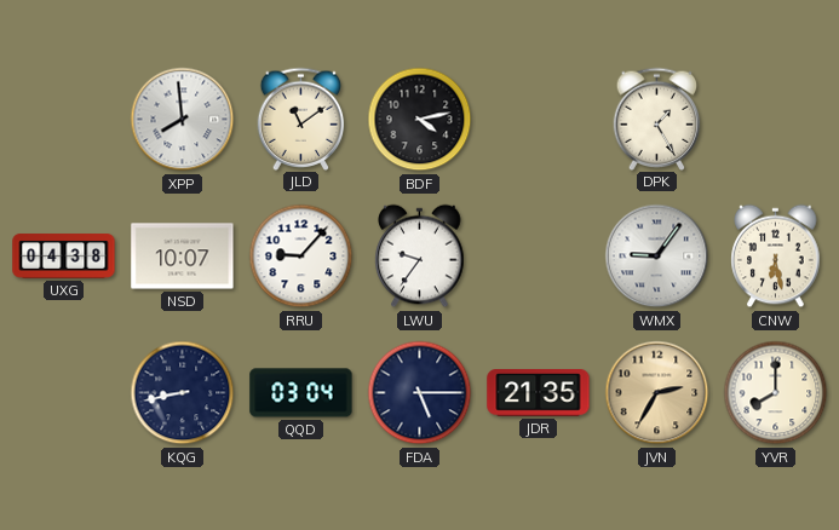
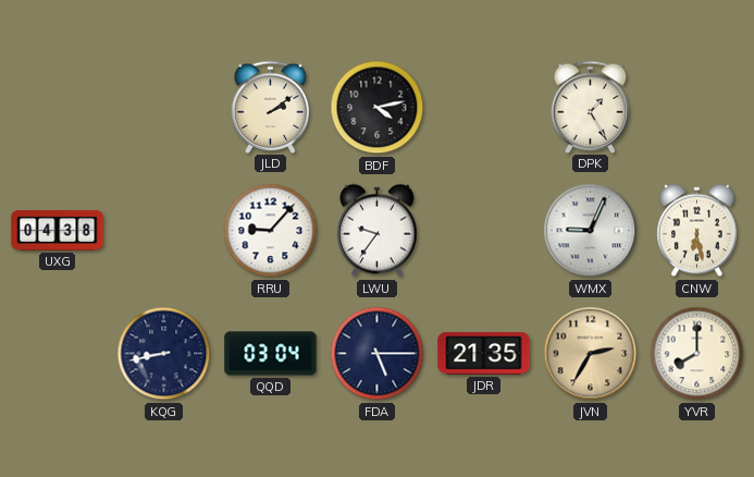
XPP: 7:59 -> none
JLD: 11:09 -> 2:09
NSD: 10:07 -> none
WMX: 9:06 -> 9:04
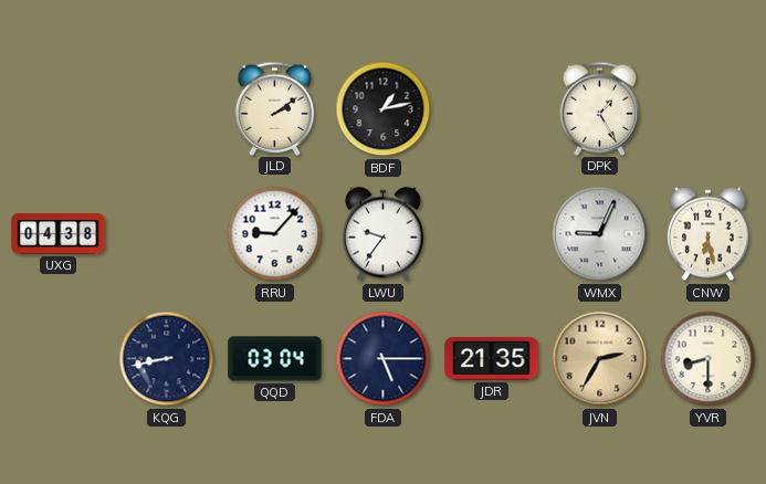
BDF: 4:13 -> 1:13
YVR: 8:00 -> 8:30
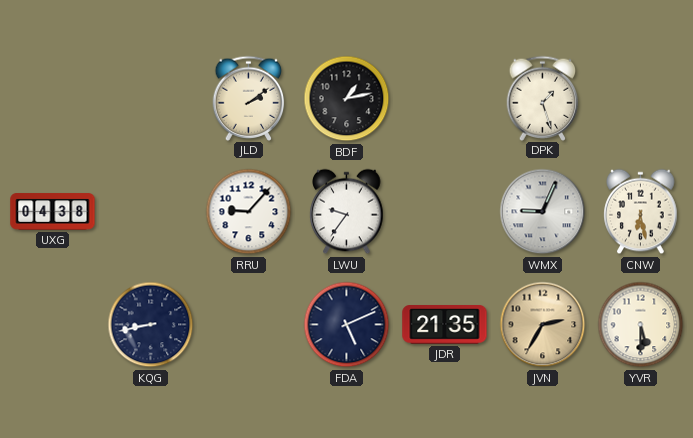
DPK: 1:25 -> 1:27
QQD: 03:04 -> none
FDA: 5:15 -> 5:11
YVR: 8:30 -> 5:30
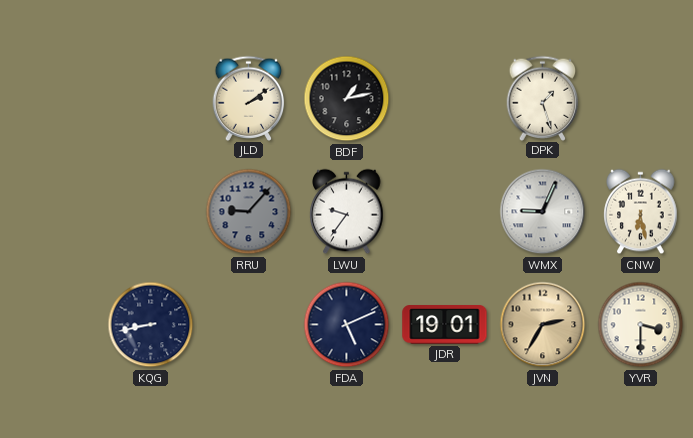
UXG: 04:38 -> none
RRU dial: white -> grey
JDR: 21:35 -> 19:01
YVR: 5:30 -> 3:30
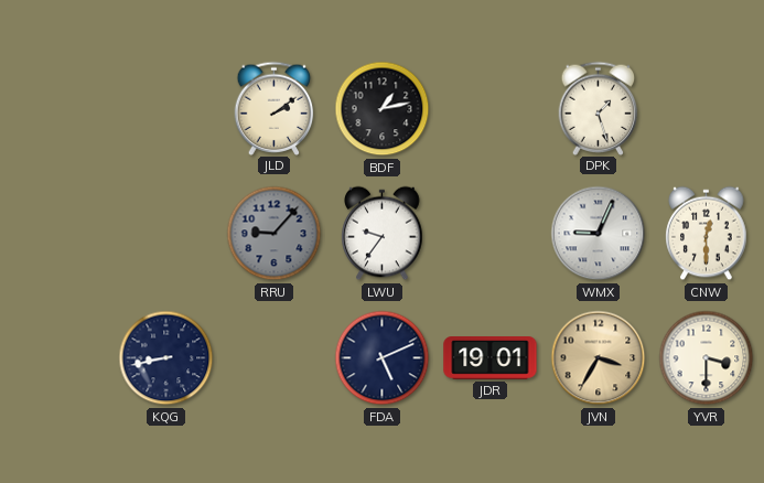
CNW: 6:28 -> 12:30
JVN: 2:35 -> 3:35
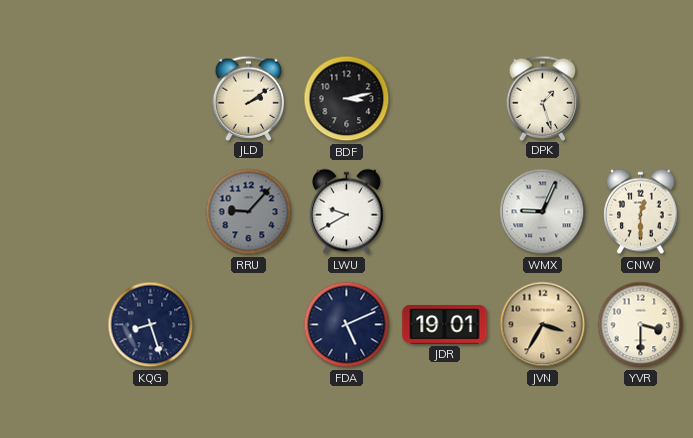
BDF: 1:13 -> 3:13
LWU: 9:36 -> 9:40
KQG: 8:43 -> 8:27
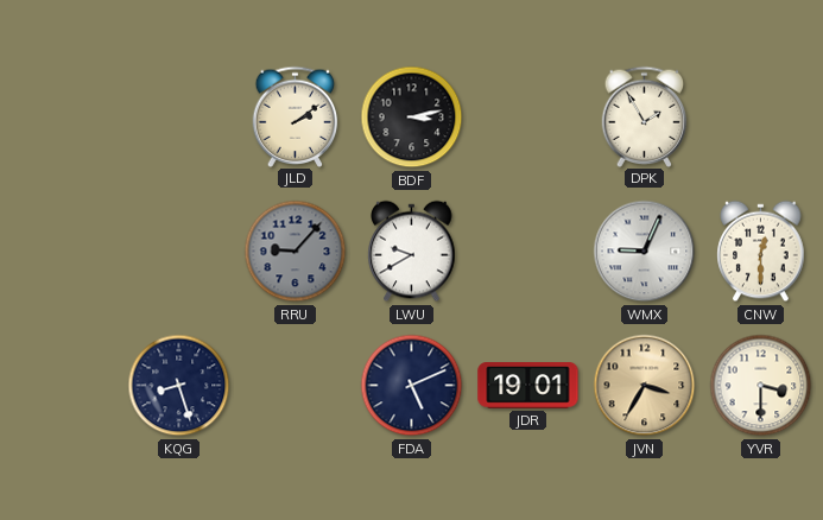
DPK: 1:27 -> 1:55
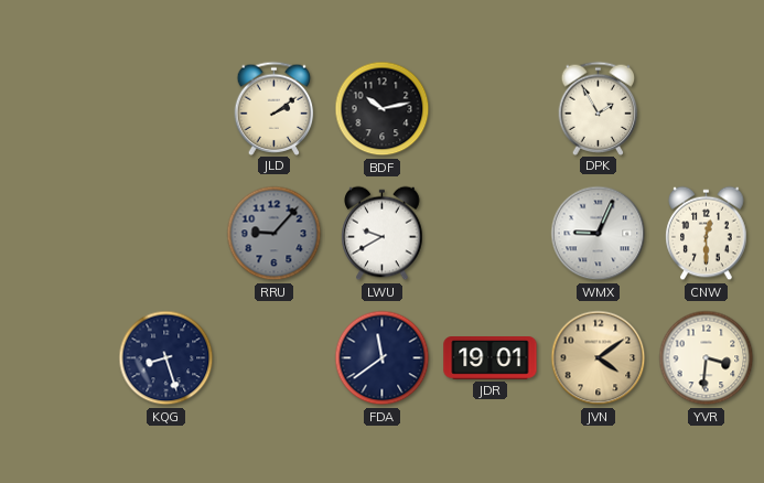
BDF: 3:13 -> 10:13
FDA: 5:11 -> 11:39
JVN: 3:35 -> 4:09
YVR: 3:30 -> 3:31
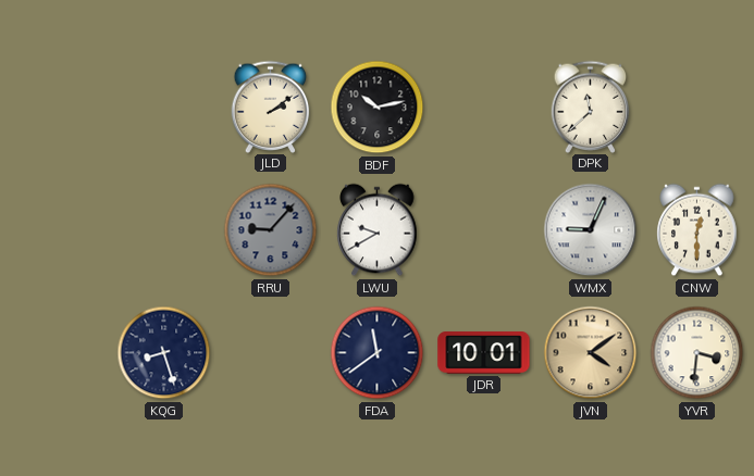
DPK: 1:55 -> 11:38
JDR: 19:01 -> 10:01
